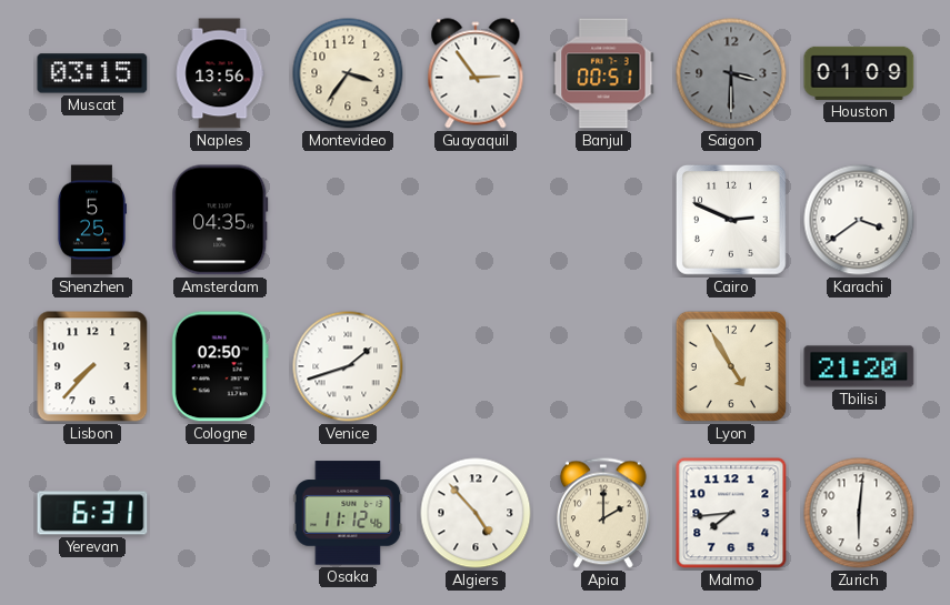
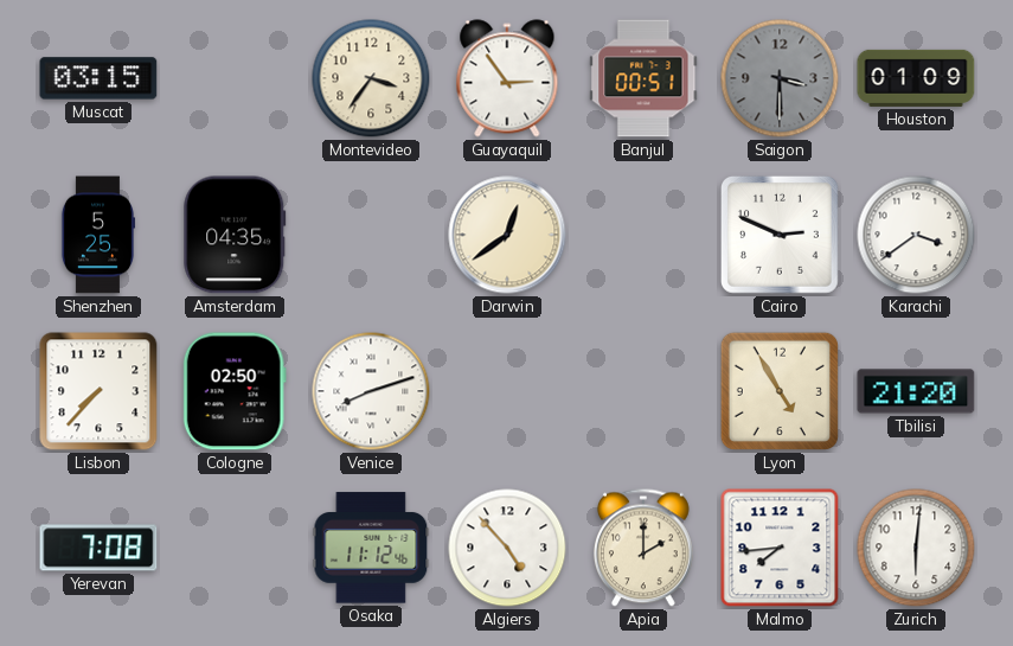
Naples: 13:56 -> none
Darwin: none -> 12:39
Venice: 1:42 -> 8:12
Yerevan: 6:31 -> 7:08
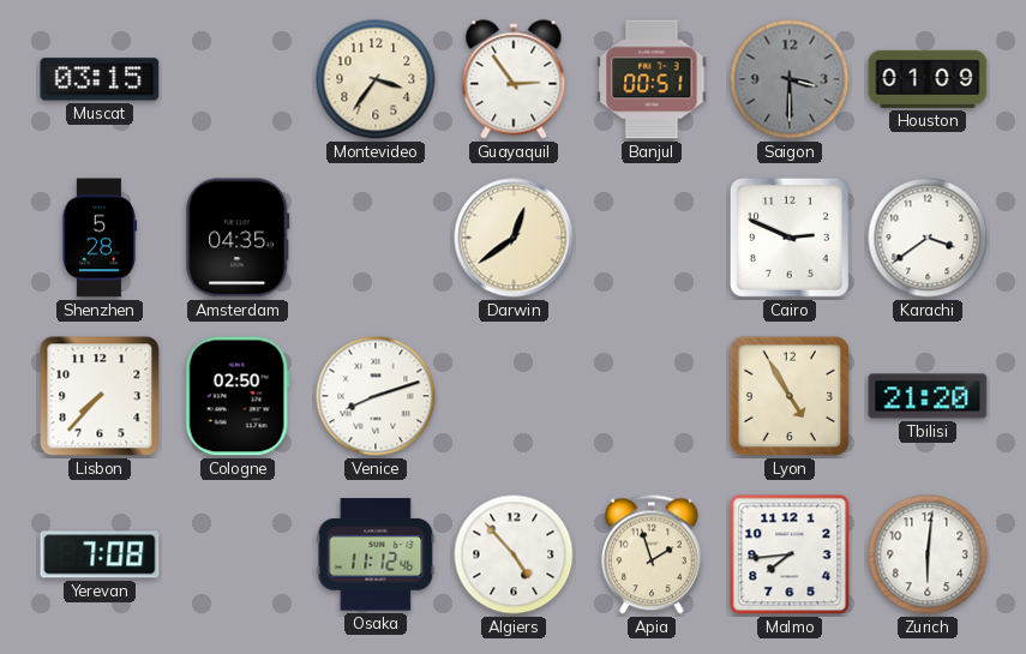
Shenzhen: 5:25 -> 5:28
Apia: 2:00 -> 1:57
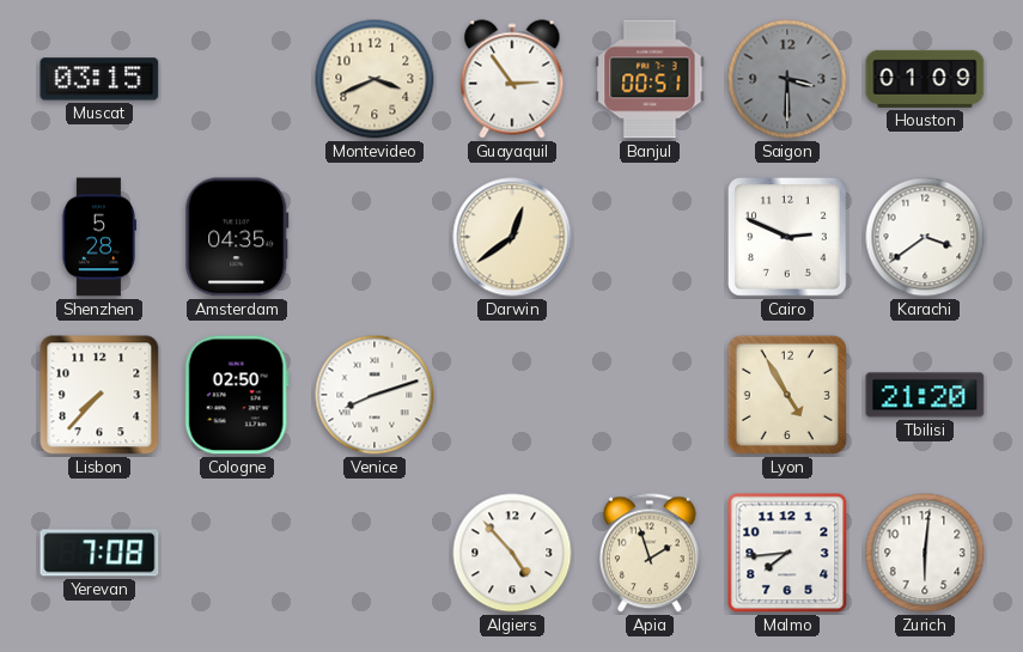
Montevideo: 3:36 -> 3:41
Osaka: 11:12 -> none
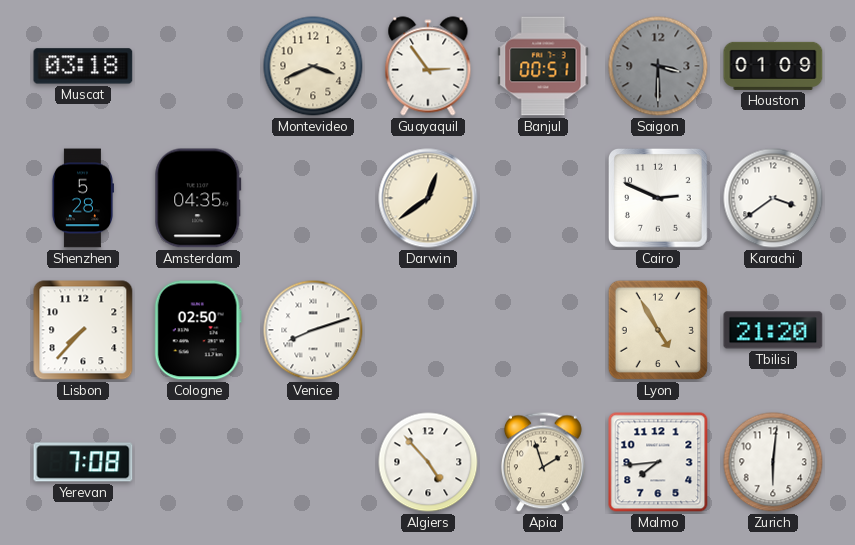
Muscat: 03:15 -> 03:18
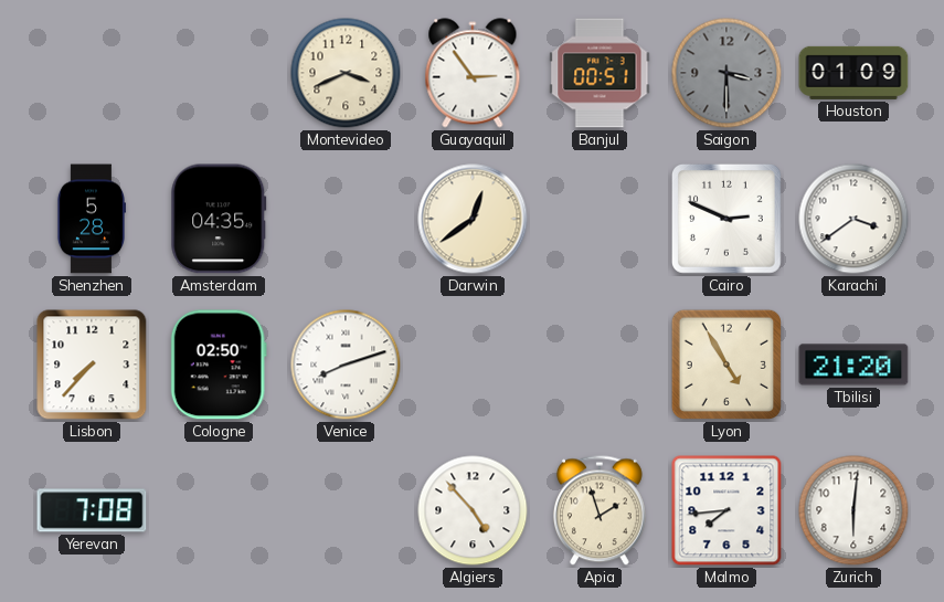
Muscat: 03:18 -> none
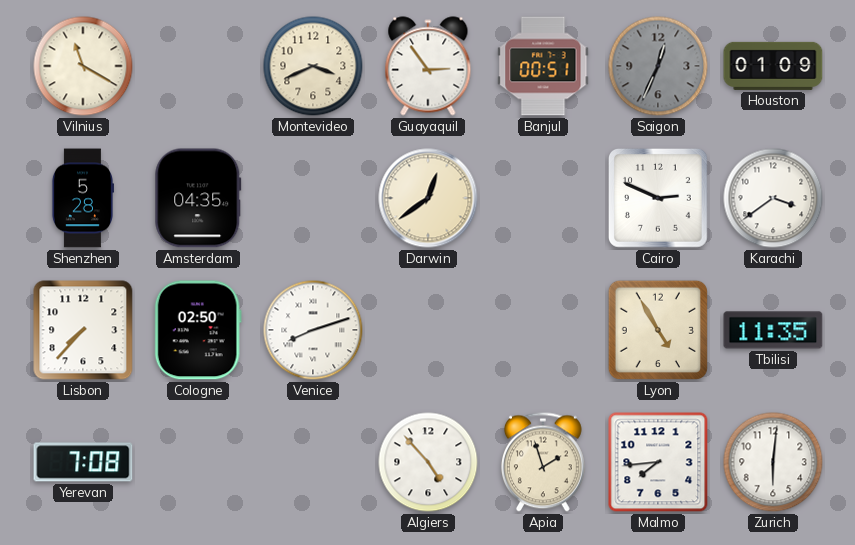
Vilnius: none -> 11:20
Saigon: 3:30 -> 12:34
Tbilisi: 21:20 -> 11:35
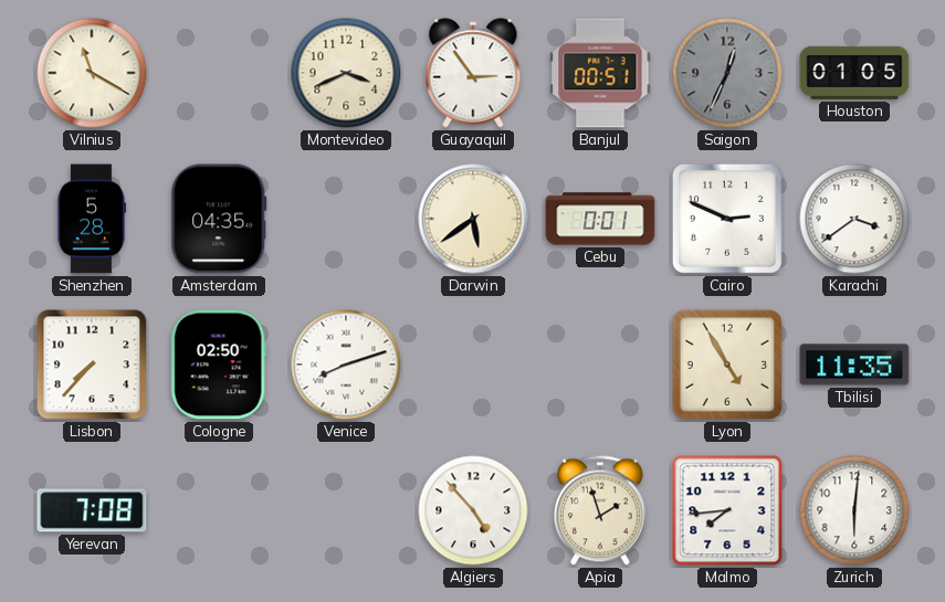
Houston: 01:09 -> 01:05
Darwin: 12:39 -> 5:39
Cebu: none -> 0:01
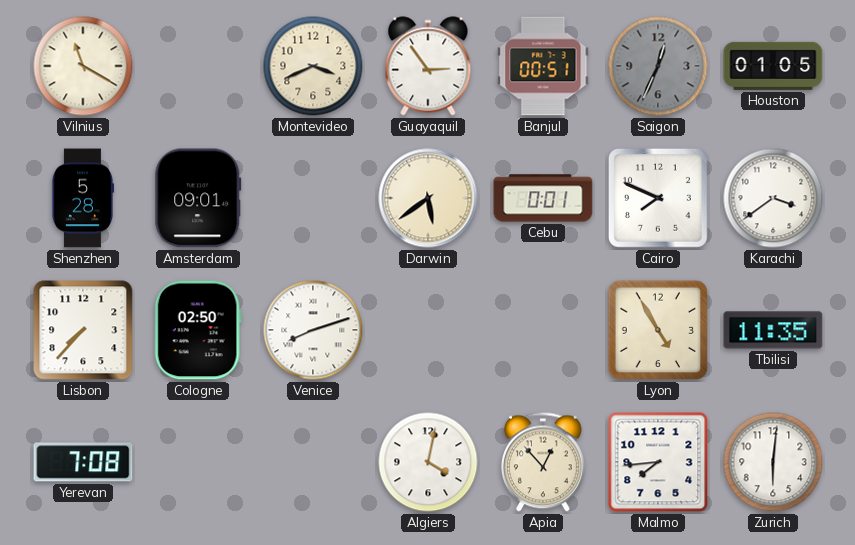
Amsterdam: 04:35 -> 09:01
Cairo: 2:49 -> 7:49
Algiers: 4:53 -> 4:02
Apia: 1:57 -> 12:53
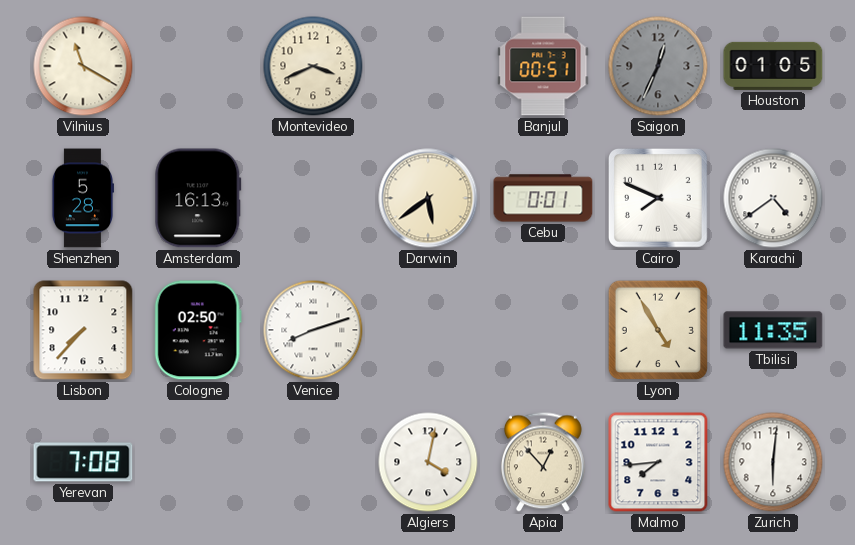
Guayaquil: 2:54 -> none
Amsterdam: 09:01 -> 16:13
Karachi: 3:39 -> 4:39
